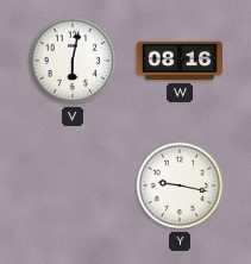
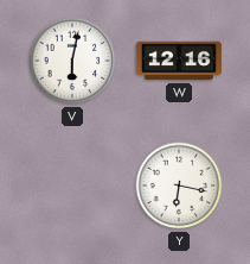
W: 08:16 -> 12:16
Y: 9:17 -> 6:17
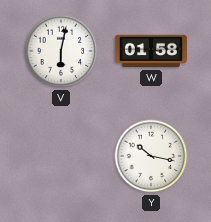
W: 12:16 -> 01:58
Y: 6:17 -> 10:17
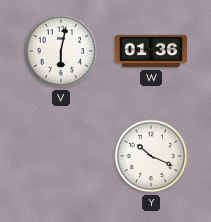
W: 01:58 -> 01:36
Y: 10:17 -> 10:19
